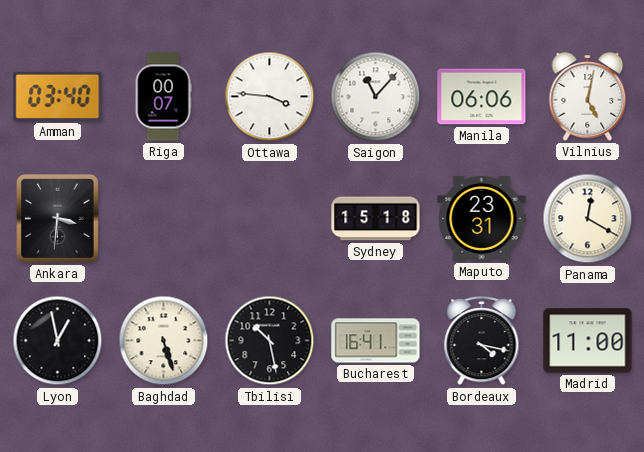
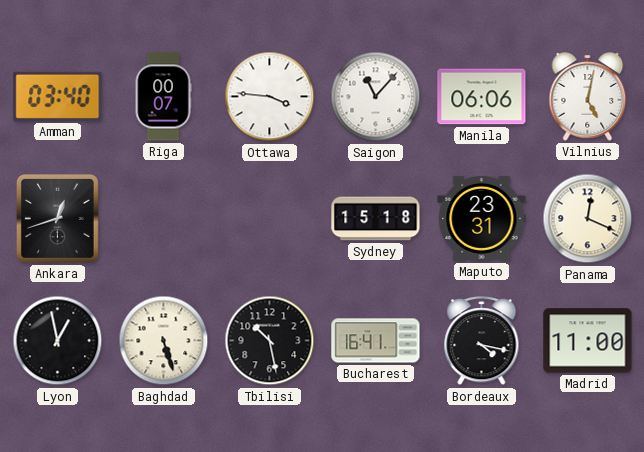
Ankara: 3:31 -> 12:42
Panama: 12:20 -> 12:19
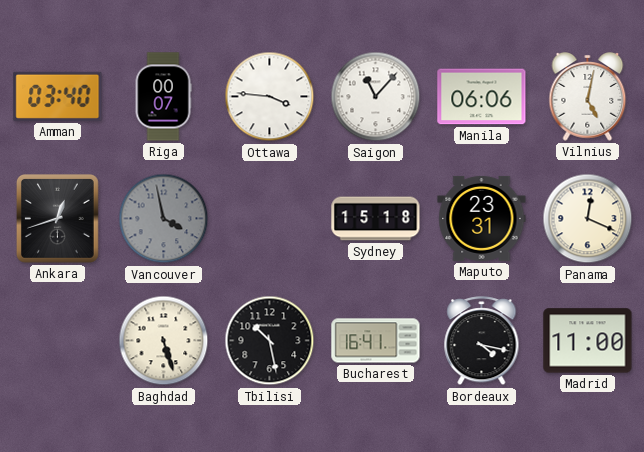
Vancouver: none -> 3:58
Lyon: 12:58 -> none
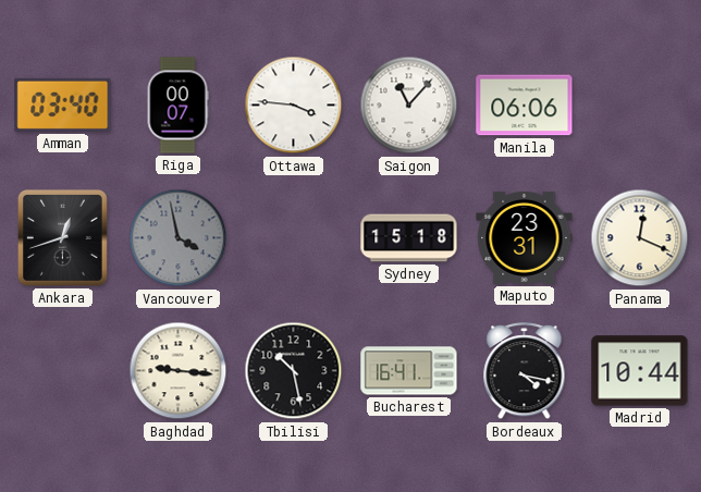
Vilnius: 5:02 -> none
Baghdad: 5:27 -> 9:16
Madrid: 11:00 -> 10:44
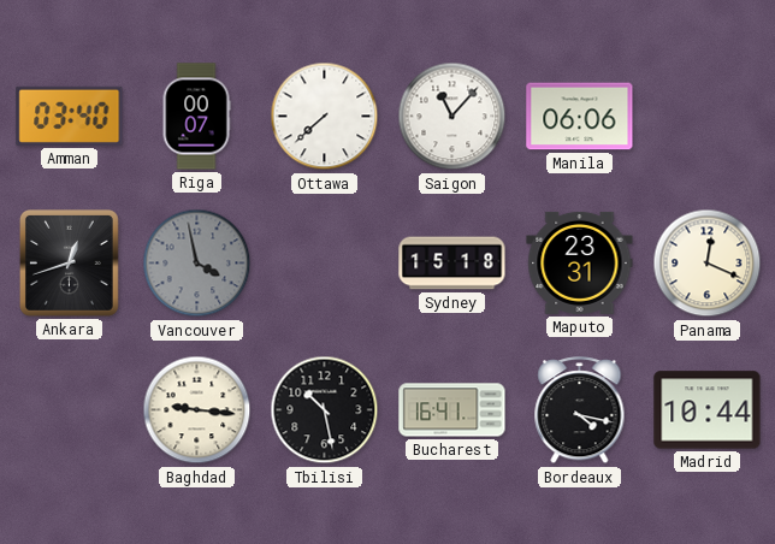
Ottawa: 3:46 -> 7:38
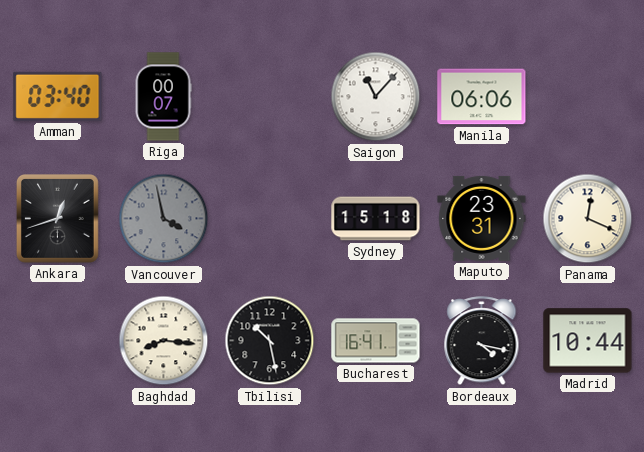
Ottawa: 7:38 -> none
Baghdad: 9:16 -> 8:16
